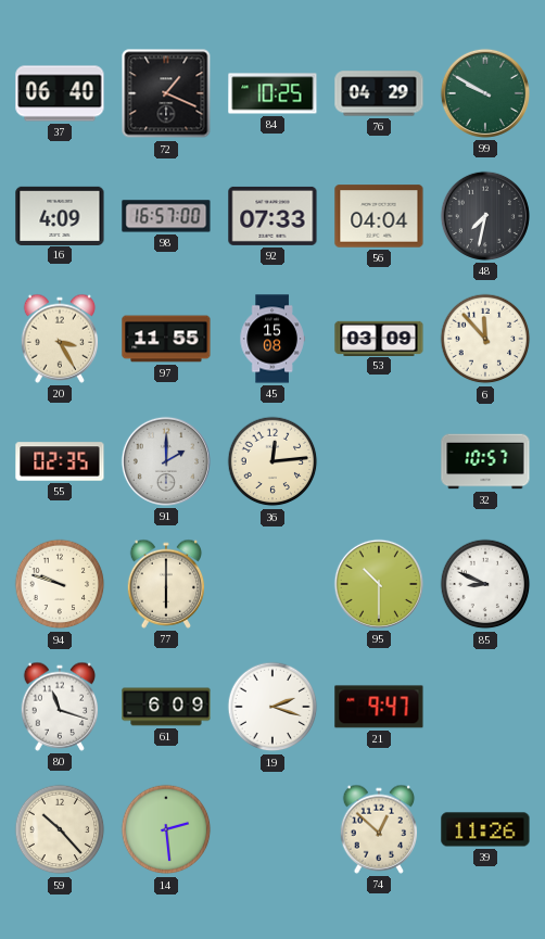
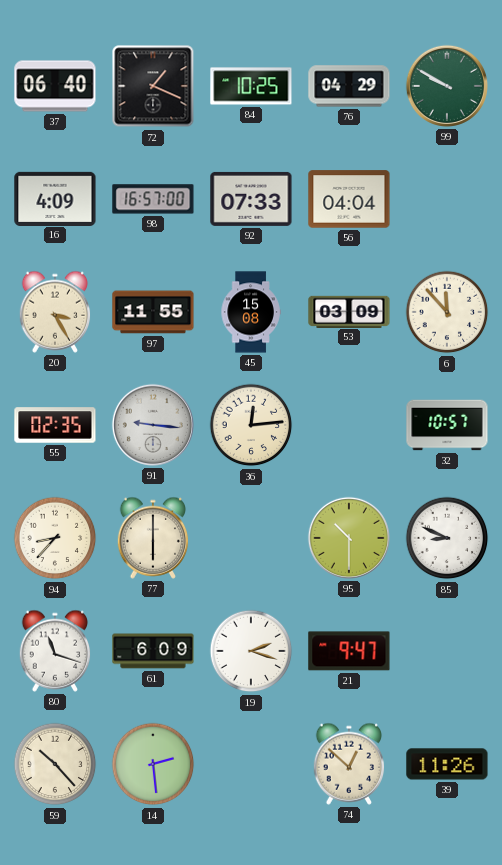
48: 7:32 -> none
91: 2:00 -> 9:16
94: 9:48 -> 8:37
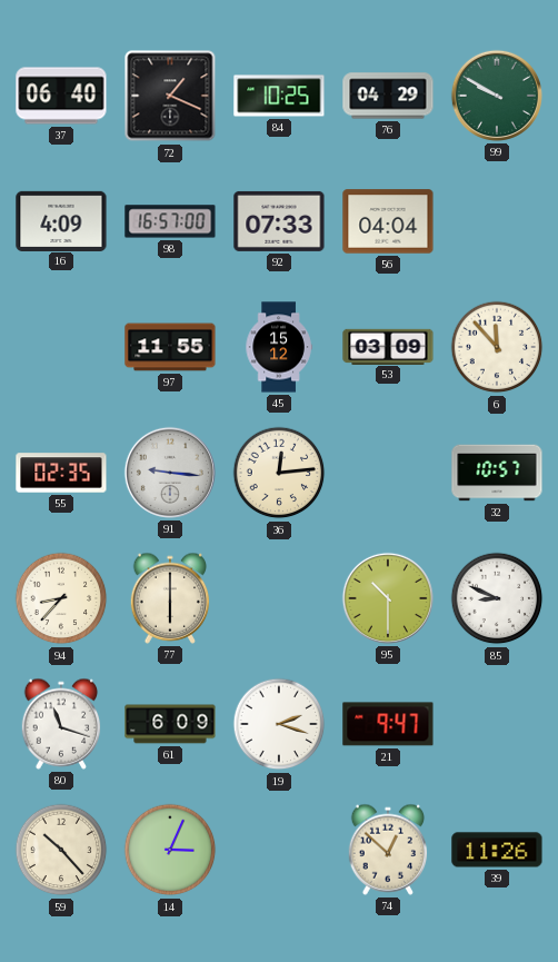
20: 3:25 -> none
45: 15:08 -> 15:12
14: 2:29 -> 3:04
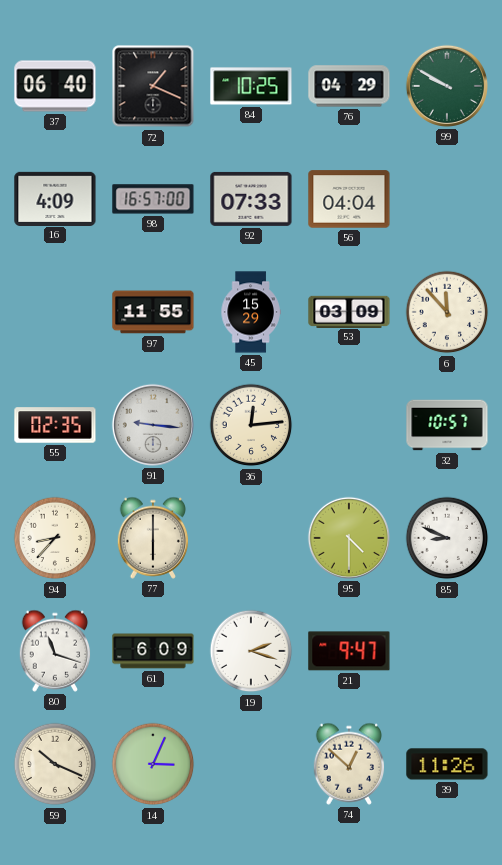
45: 15:12 -> 15:29
95: 10:30 -> 4:30
59: 10:23 -> 10:19
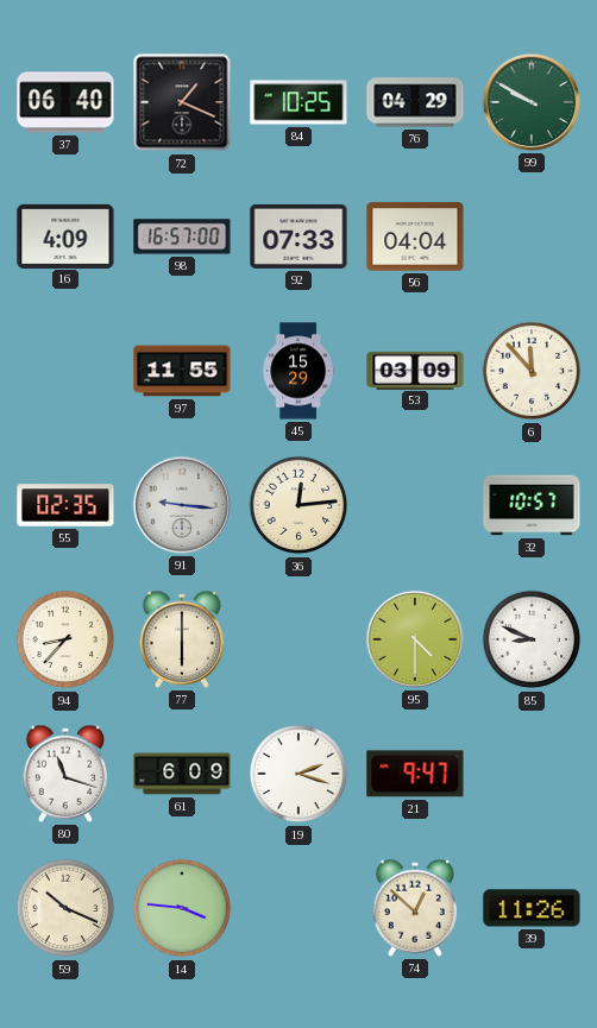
14: 3:04 -> 3:46
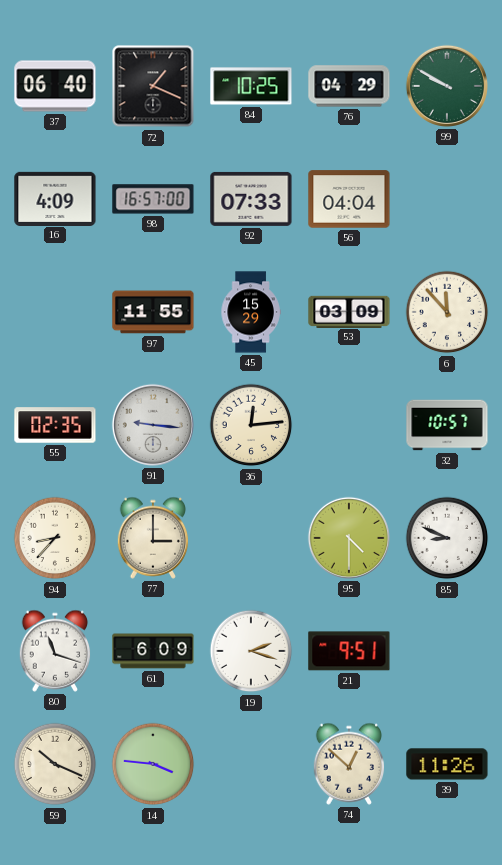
77: 6:00 -> 3:00
21: 9:47 -> 9:51
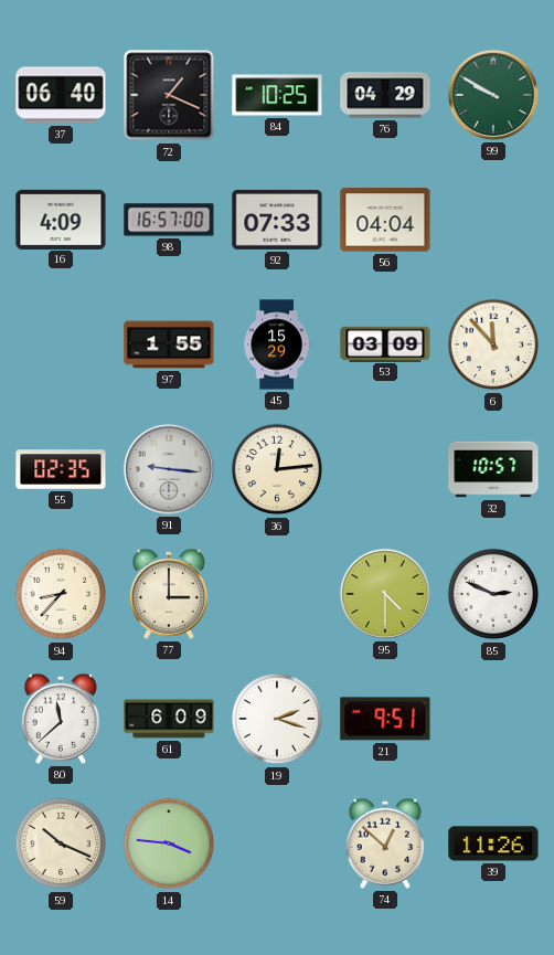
97: 11:55 -> 1:55
85: 8:49 -> 2:49
80: 11:18 -> 11:38
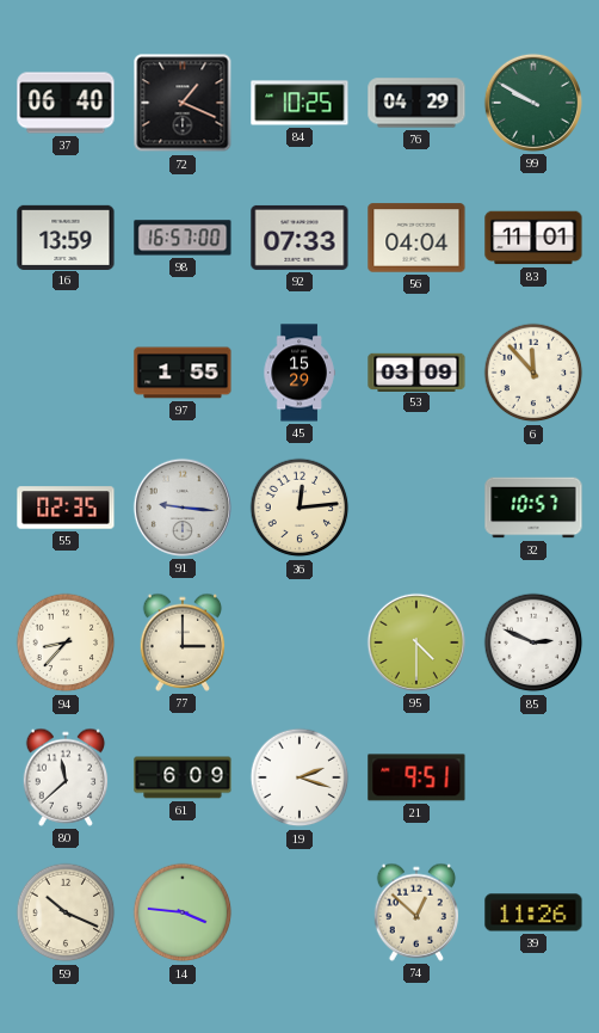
16: 4:09 -> 13:59
83: none -> 11:01
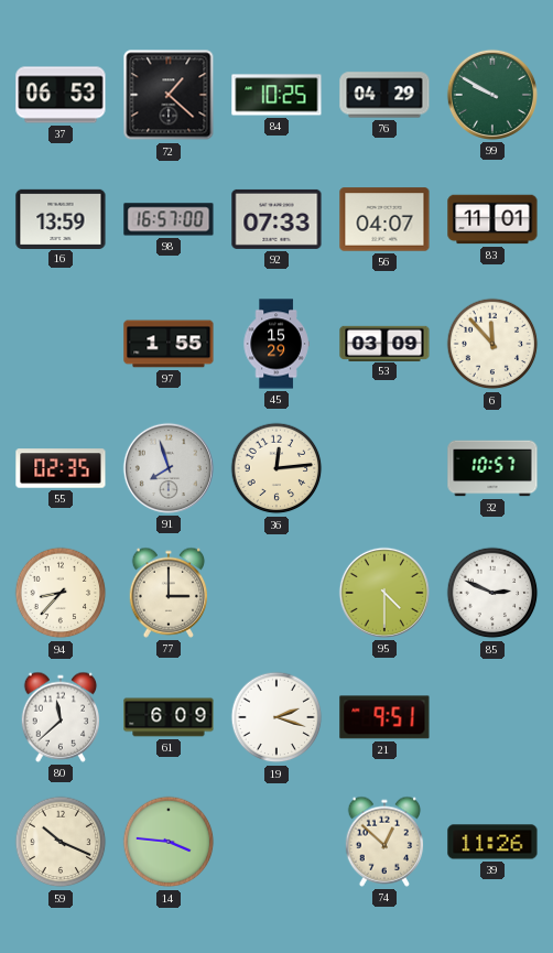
37: 06:40 -> 06:53
72: 1:19 -> 1:22
56: 04:04 -> 04:07
91: 9:16 -> 7:57
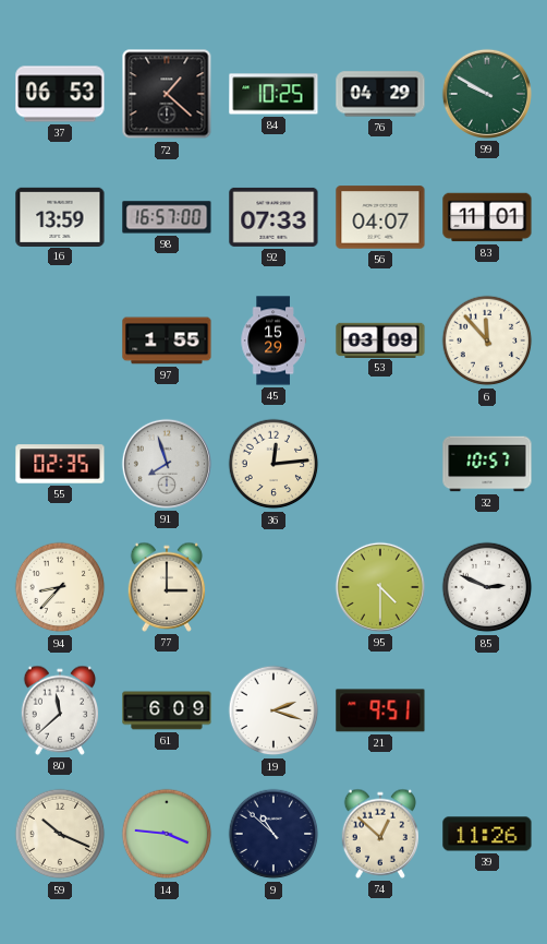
9: none -> 10:52
